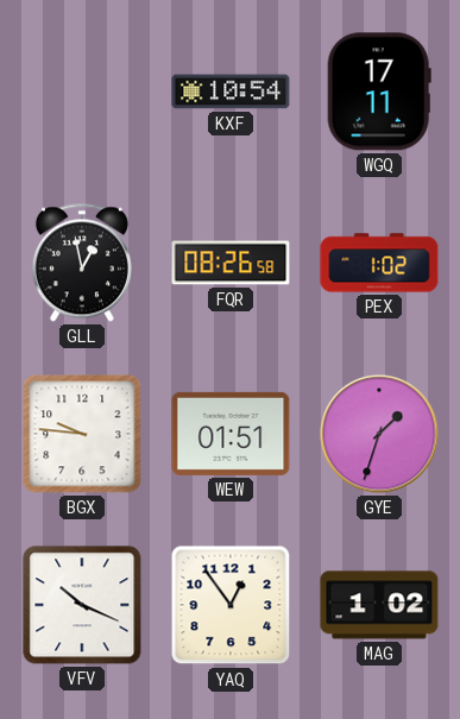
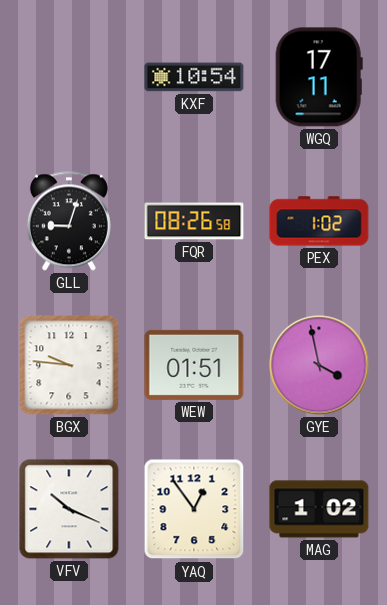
GLL: 12:58 -> 9:03
GYE: 1:33 -> 3:58
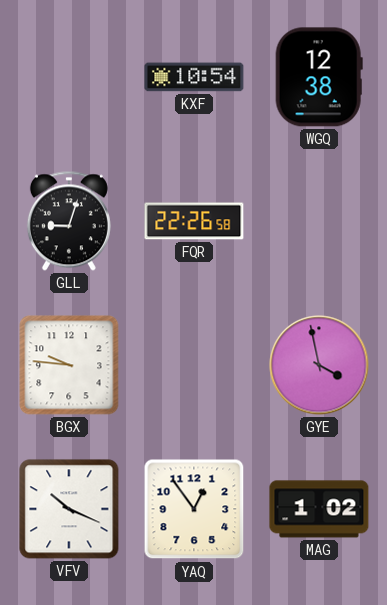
WGQ: 17:11 -> 12:38
FQR: 08:26 -> 22:26
PEX: 1:02 -> none
WEW: 01:51 -> none
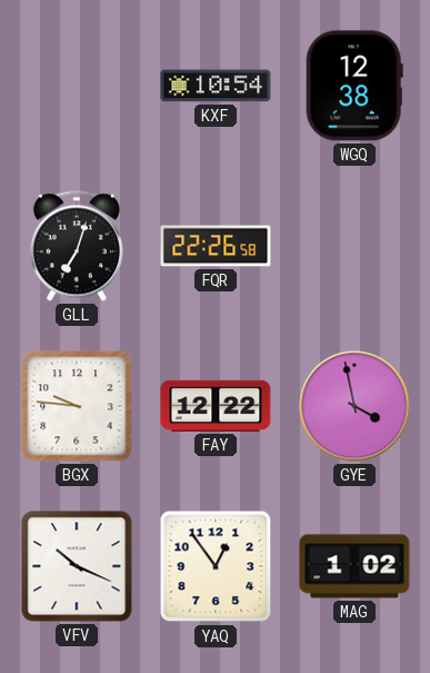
GLL: 9:03 -> 7:03
FAY: none -> 12:22
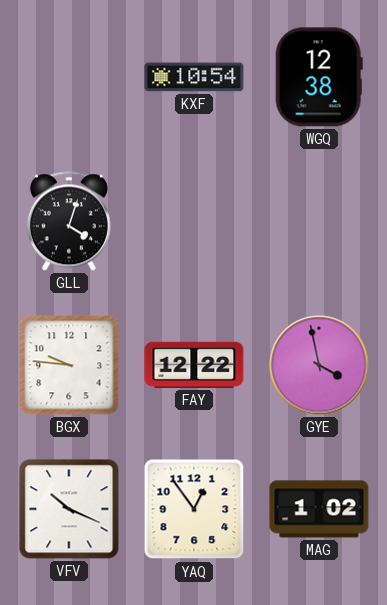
GLL: 7:03 -> 4:03
FQR: 22:26 -> none
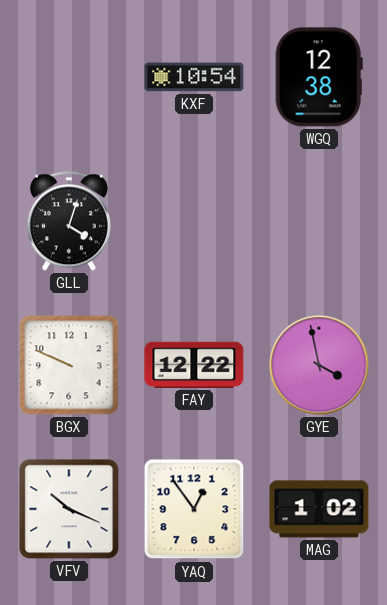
BGX: 9:46 -> 9:49
